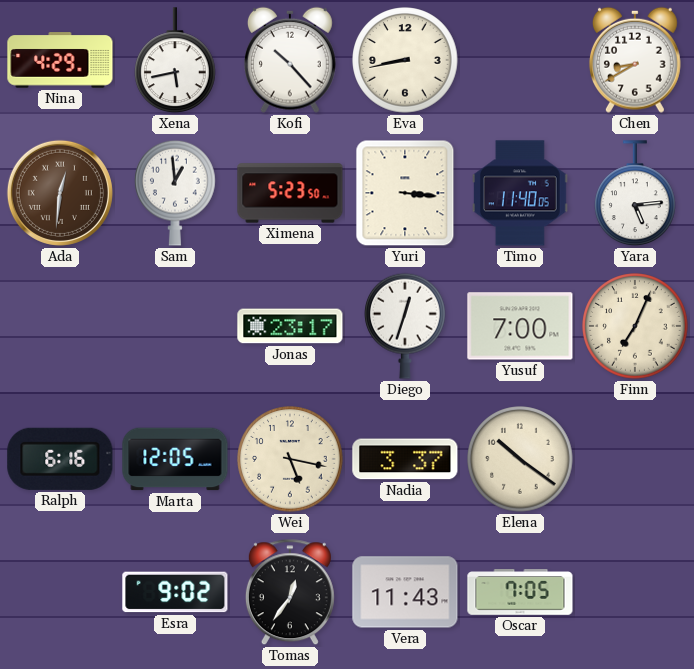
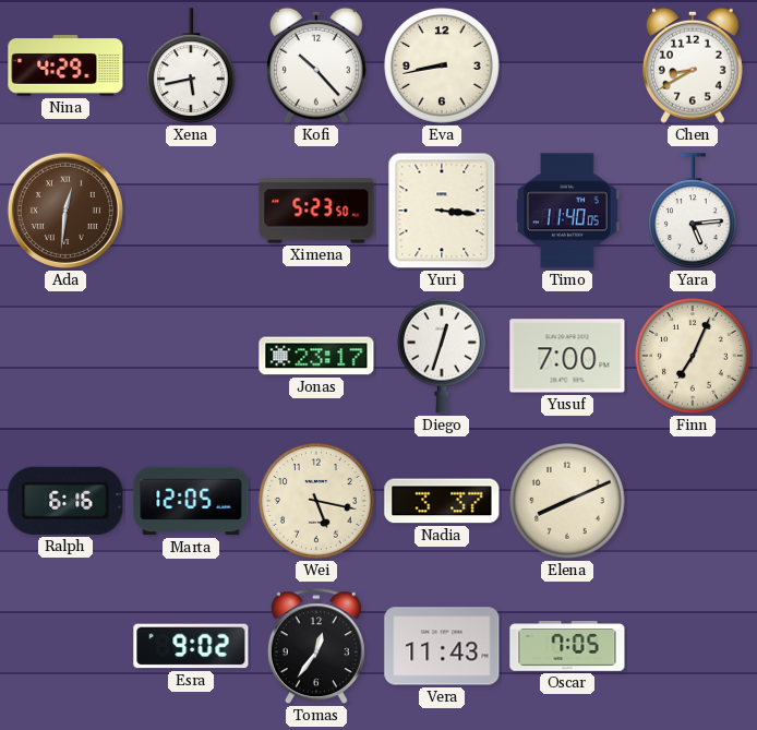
Sam: 12:59 -> none
Elena: 10:21 -> 8:11
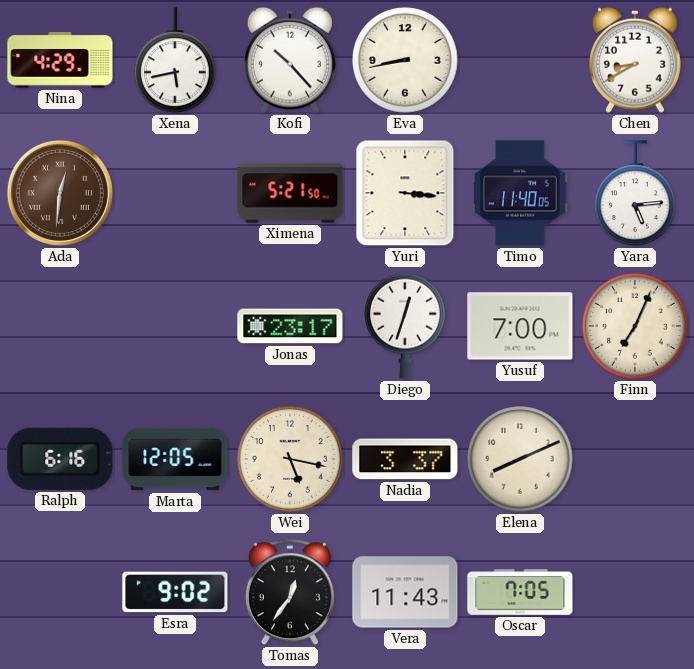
Ximena: 5:23 -> 5:21
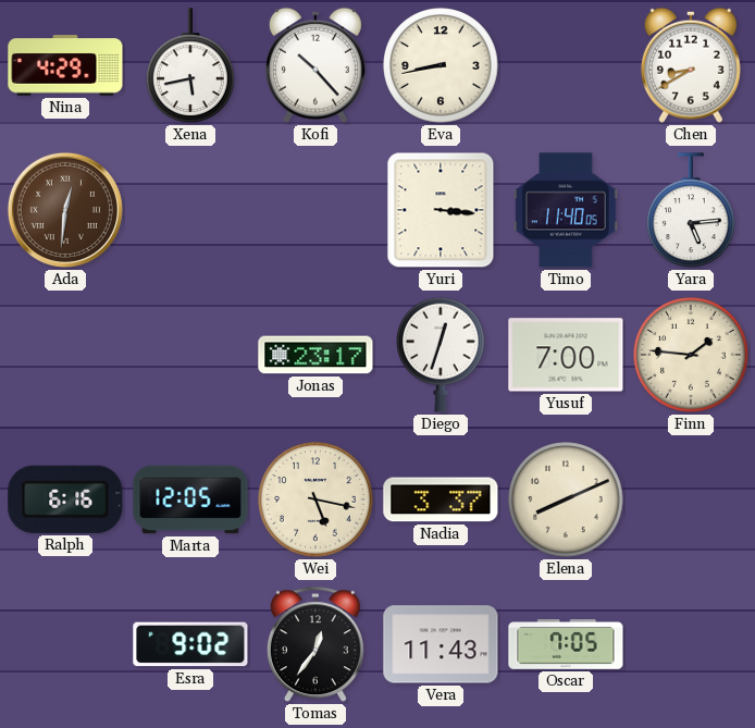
Ximena: 5:21 -> none
Finn: 7:04 -> 1:46
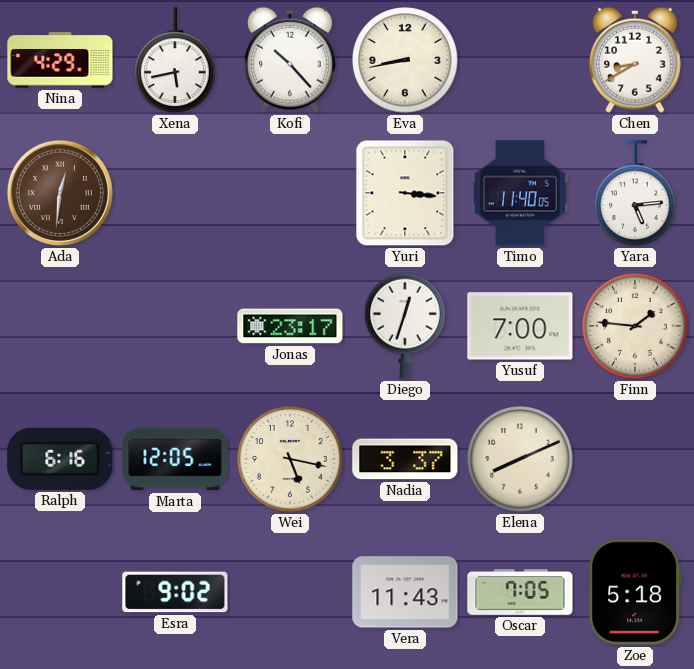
Tomas: 12:36 -> none
Zoe: none -> 5:18
